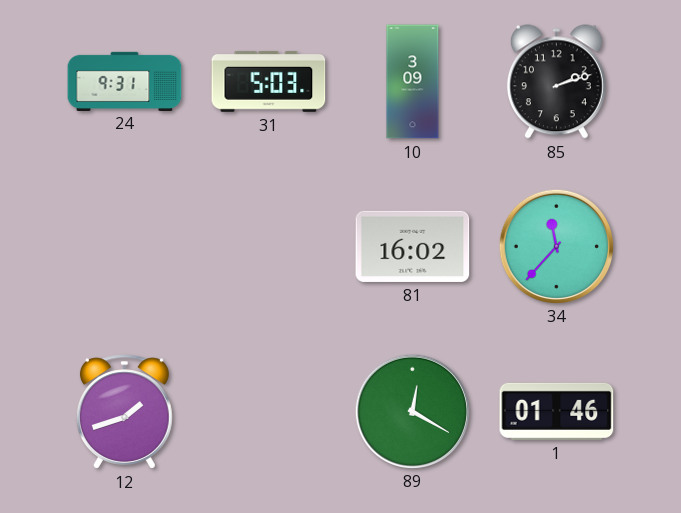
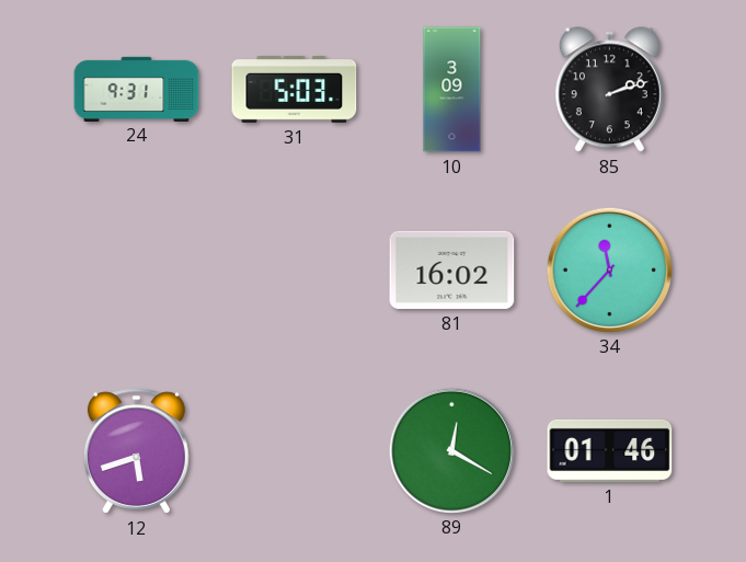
12: 1:42 -> 5:42
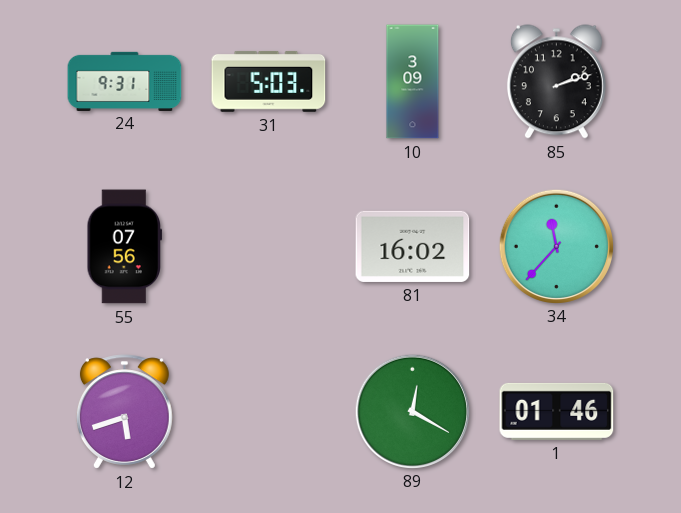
55: none -> 07:56
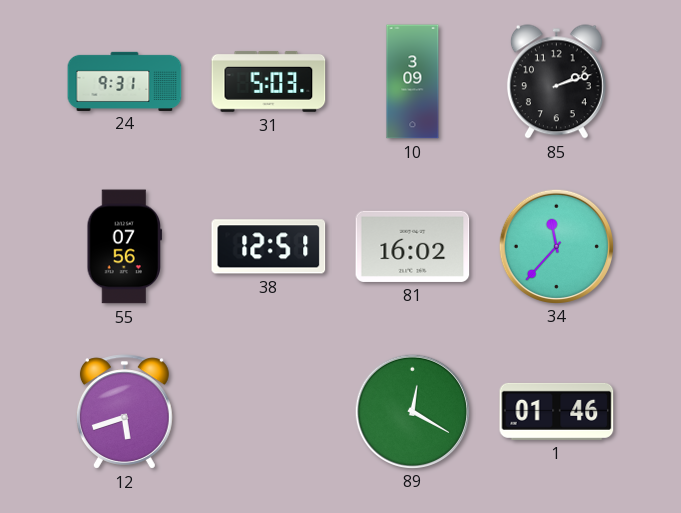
38: none -> 12:51
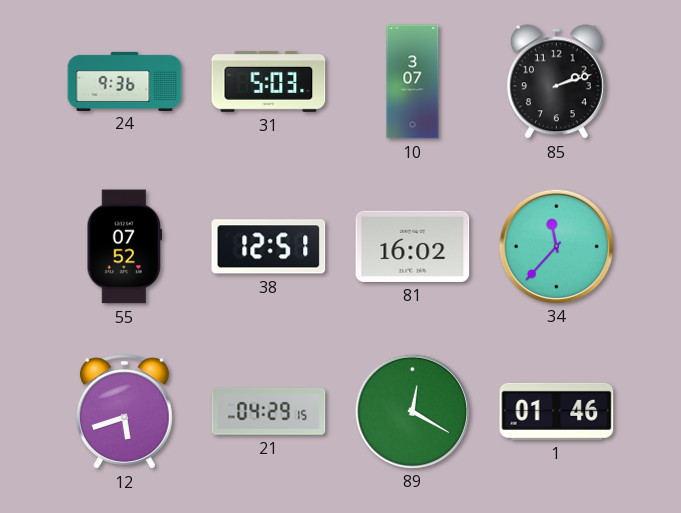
24: 9:31 -> 9:36
10: 3:09 -> 3:07
55: 07:56 -> 07:52
21: none -> 04:29
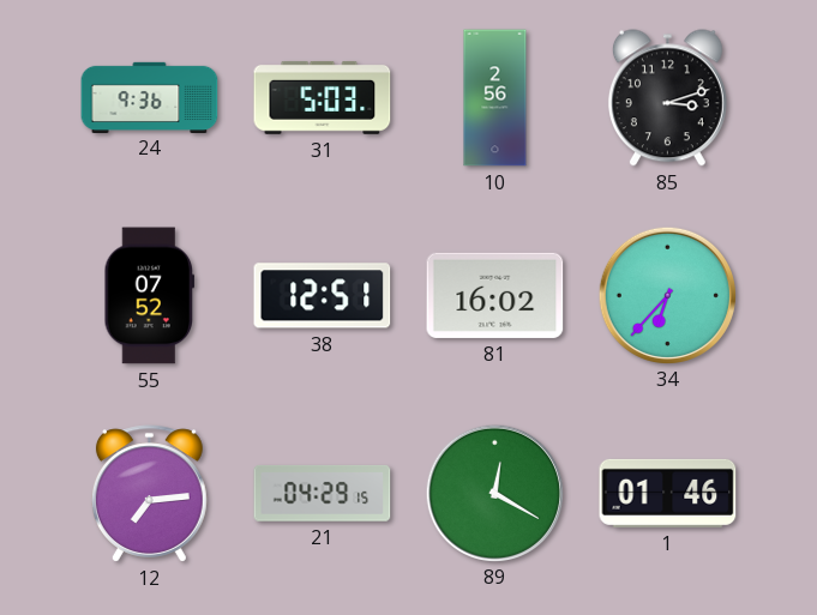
10: 3:07 -> 2:56
85: 2:12 -> 3:12
34: 11:37 -> 6:37
12: 5:42 -> 7:14
